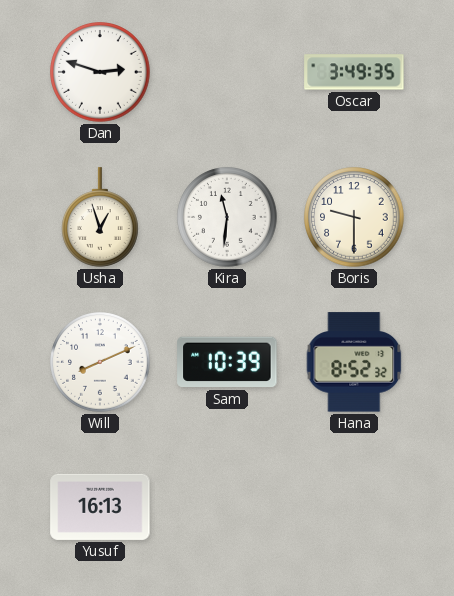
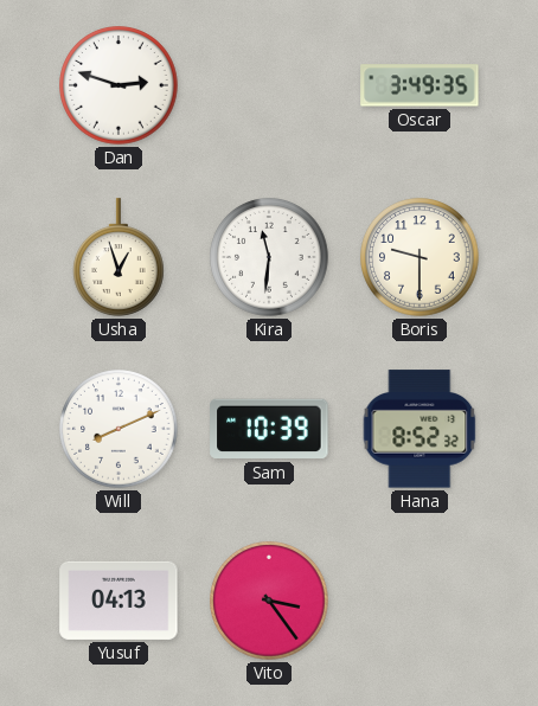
Yusuf: 16:13 -> 04:13
Vito: none -> 3:24
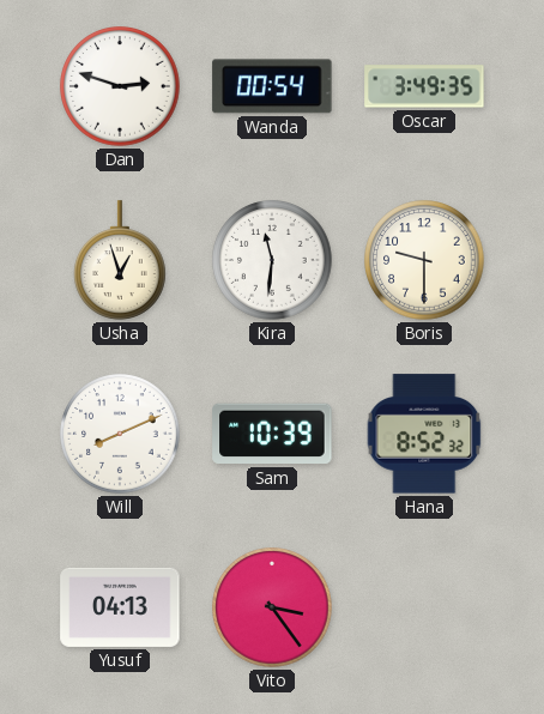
Wanda: none -> 00:54
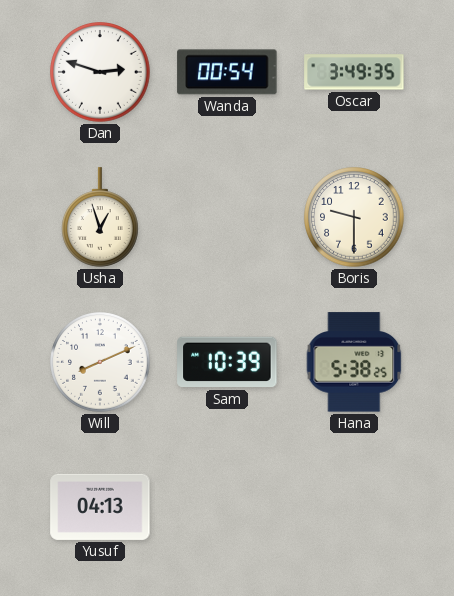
Kira: 11:31 -> none
Hana: 8:52 -> 5:38
Vito: 3:24 -> none
